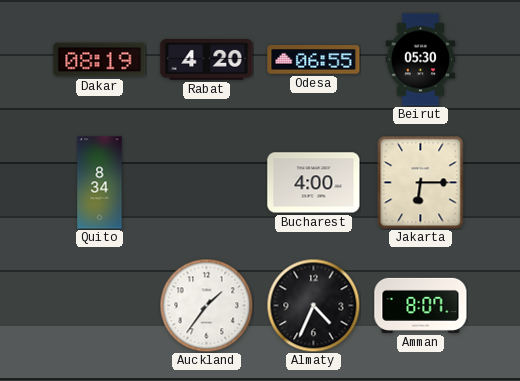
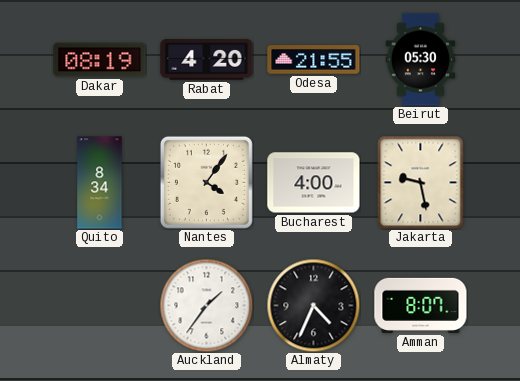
Odesa: 06:55 -> 21:55
Nantes: none -> 4:06
Jakarta: 6:15 -> 9:28
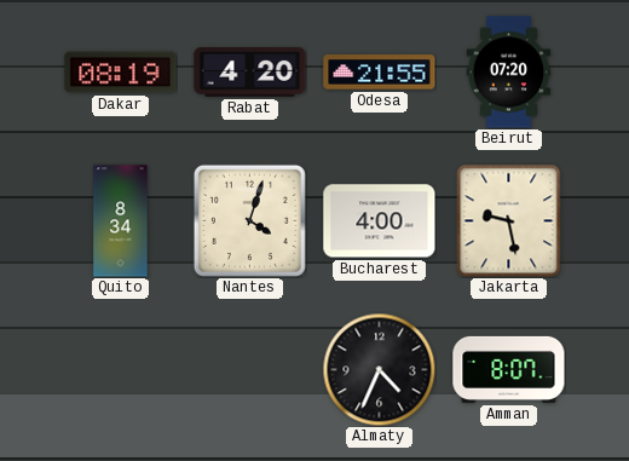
Beirut: 05:30 -> 07:20
Nantes: 4:06 -> 4:03
Auckland: 1:36 -> none
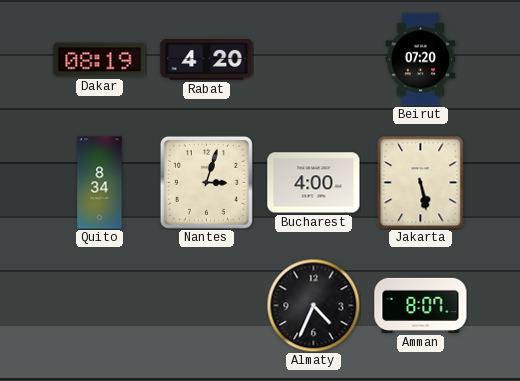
Odesa: 21:55 -> none
Nantes: 4:03 -> 3:03
Jakarta: 9:28 -> 5:28
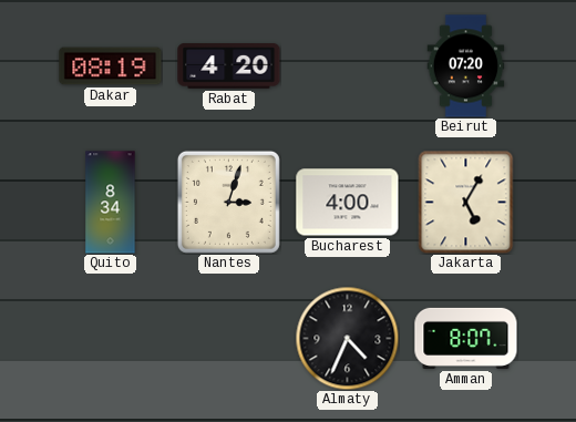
Jakarta: 5:28 -> 5:05
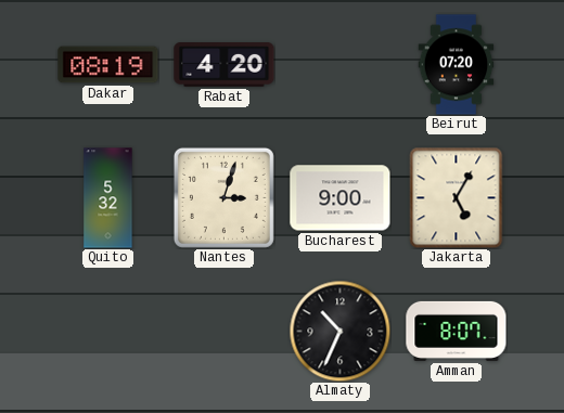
Quito: 8:34 -> 5:32
Bucharest: 4:00 -> 9:00
Almaty: 4:34 -> 10:34
